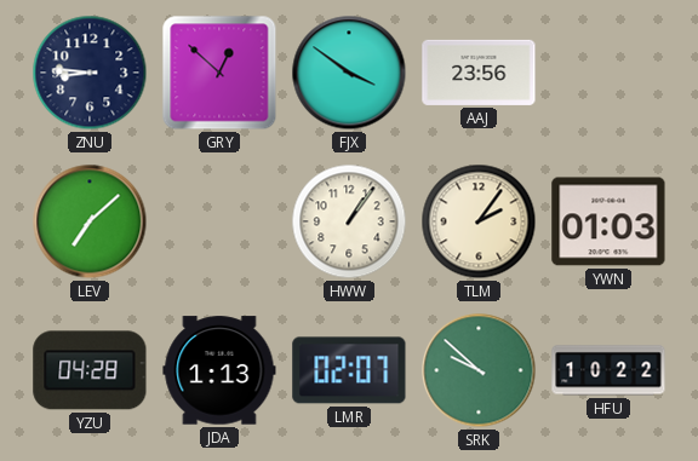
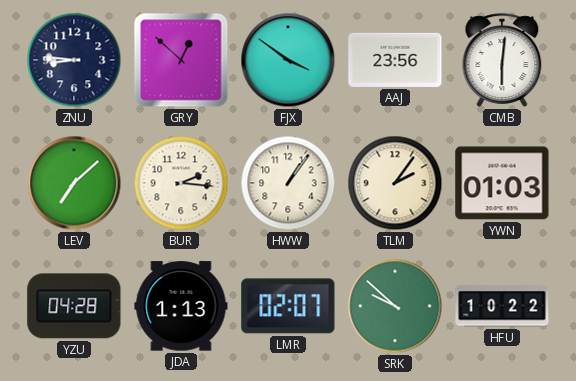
CMB: none -> 6:01
BUR: none -> 2:16
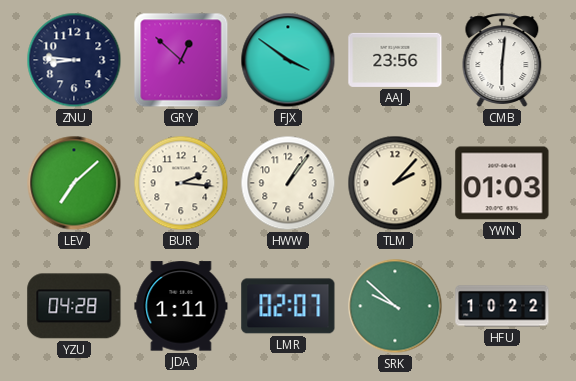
TLM: 2:06 -> 2:07
JDA: 1:13 -> 1:11
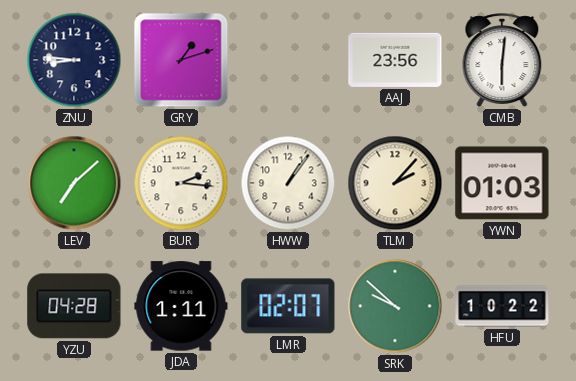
GRY: 12:52 -> 1:12
FJX: 3:51 -> none
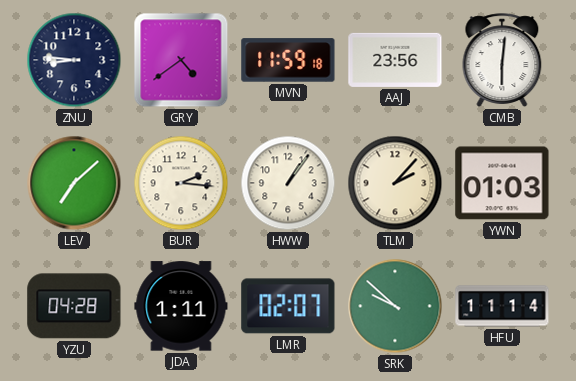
GRY: 1:12 -> 4:39
MVN: none -> 11:59
HFU: 10:22 -> 11:14
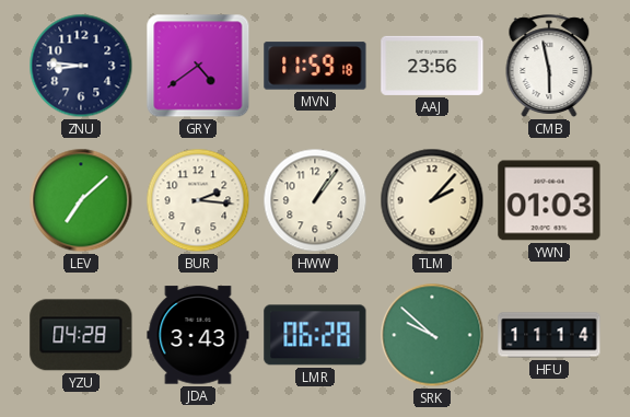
CMB: 6:01 -> 5:58
JDA: 1:11 -> 3:43
LMR: 02:07 -> 06:28
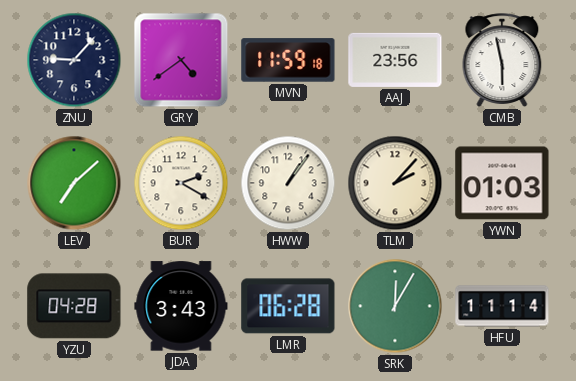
ZNU: 8:46 -> 9:07
BUR: 2:16 -> 2:20
SRK: 9:52 -> 12:05
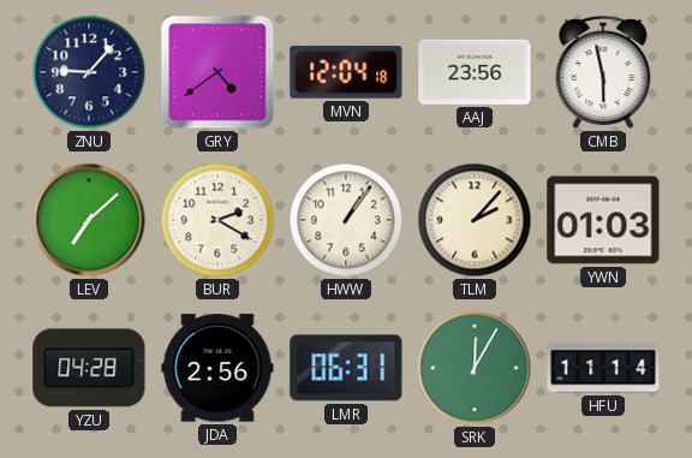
MVN: 11:59 -> 12:04
JDA: 3:43 -> 2:56
LMR: 06:28 -> 06:31
